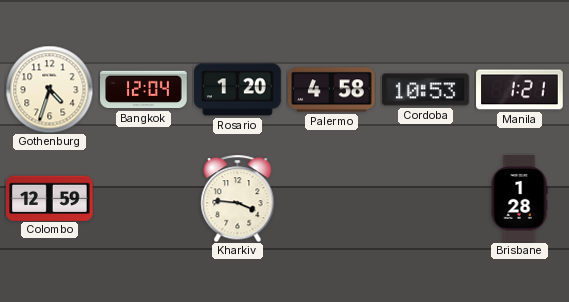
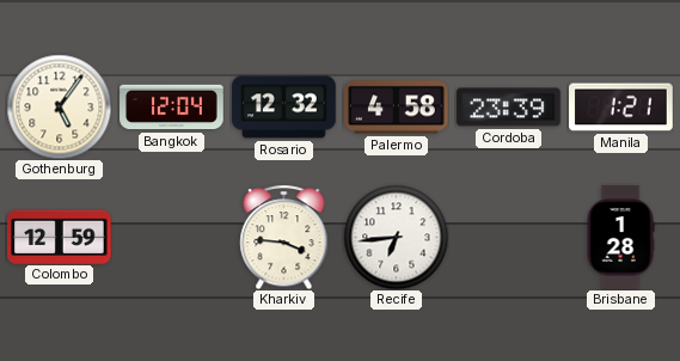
Gothenburg: 4:33 -> 5:06
Rosario: 1:20 -> 12:32
Cordoba: 10:53 -> 23:39
Recife: none -> 6:44
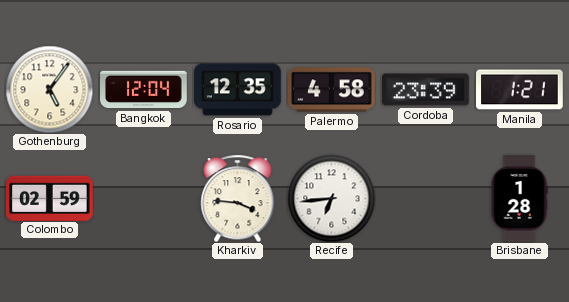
Rosario: 12:32 -> 12:35
Colombo: 12:59 -> 02:59
